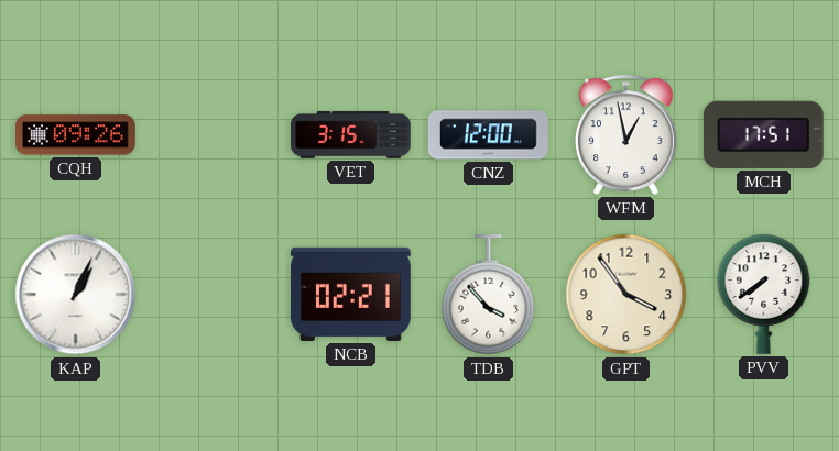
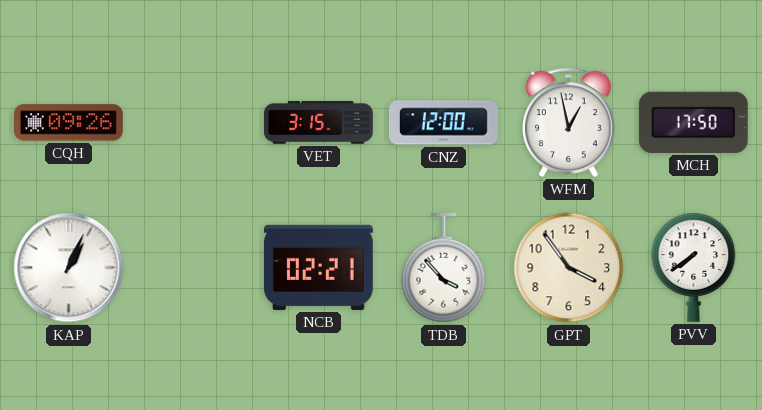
MCH: 17:51 -> 17:50
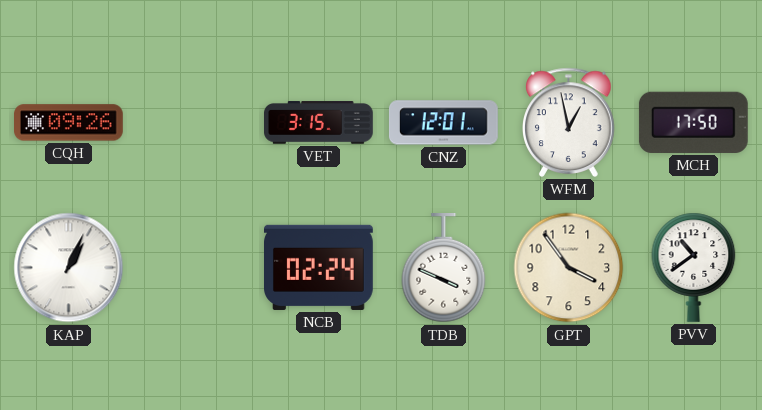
CNZ: 12:00 -> 12:01
NCB: 02:21 -> 02:24
TDB: 3:53 -> 3:49
PVV: 7:39 -> 10:39
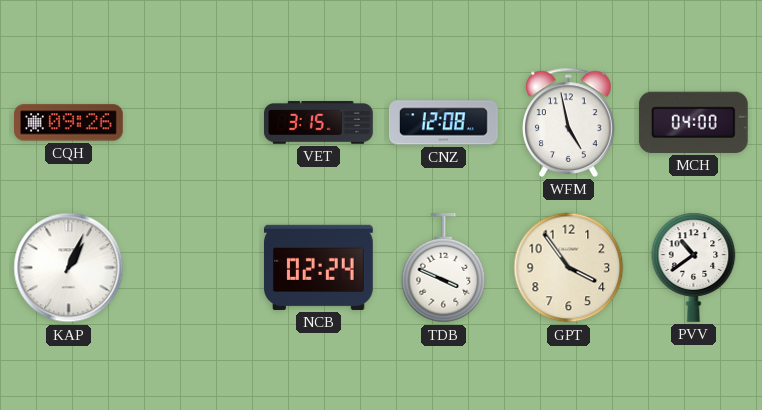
CNZ: 12:01 -> 12:08
WFM: 12:58 -> 4:58
MCH: 17:50 -> 04:00
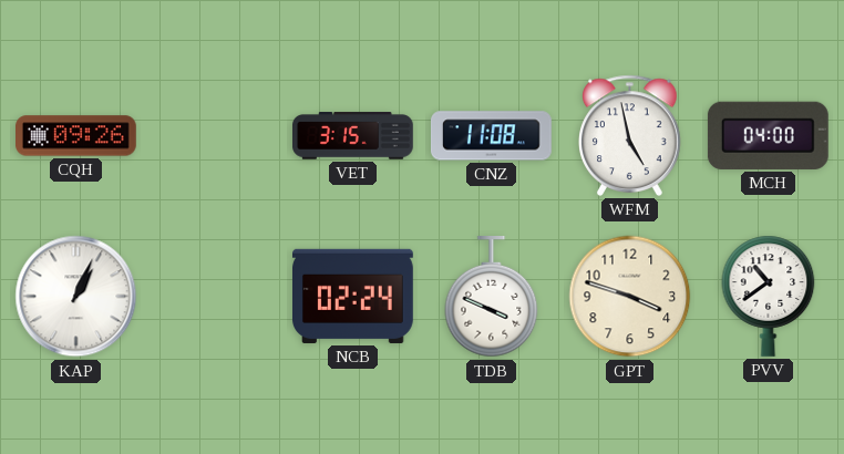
CNZ: 12:08 -> 11:08
GPT: 3:54 -> 3:48
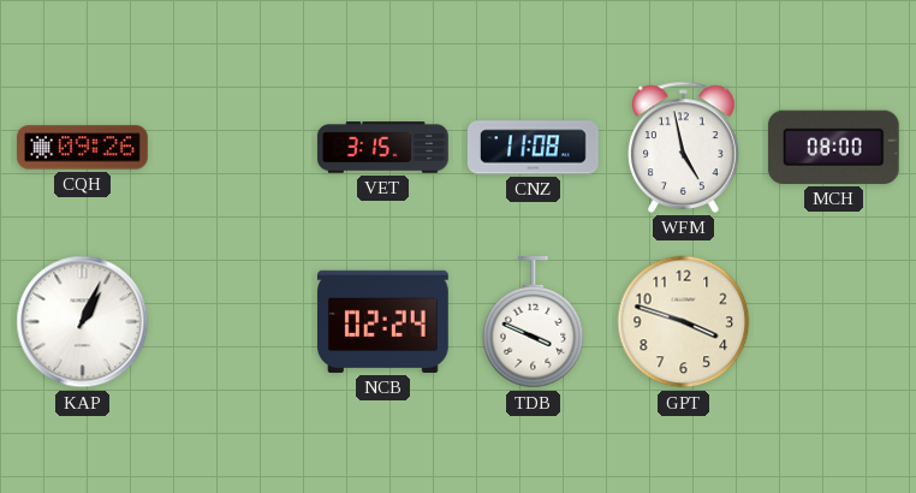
MCH: 04:00 -> 08:00
PVV: 10:39 -> none
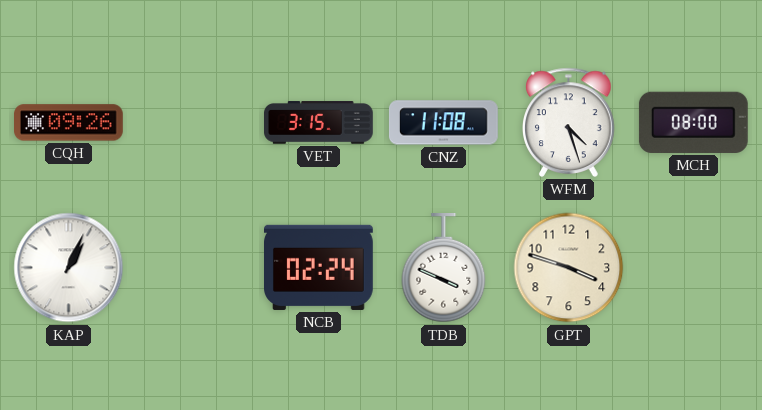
WFM: 4:58 -> 4:27
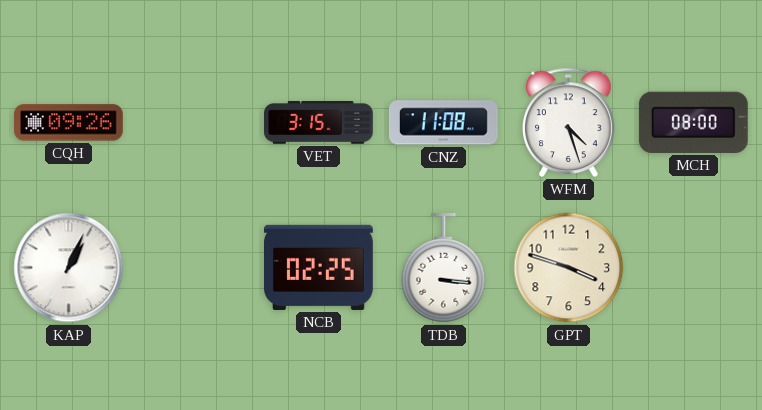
NCB: 02:24 -> 02:25
TDB: 3:49 -> 3:16
